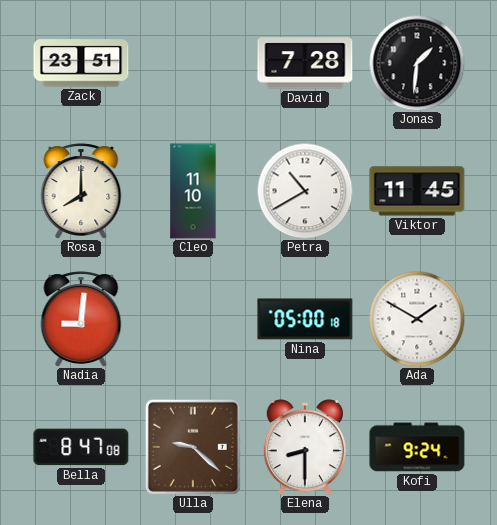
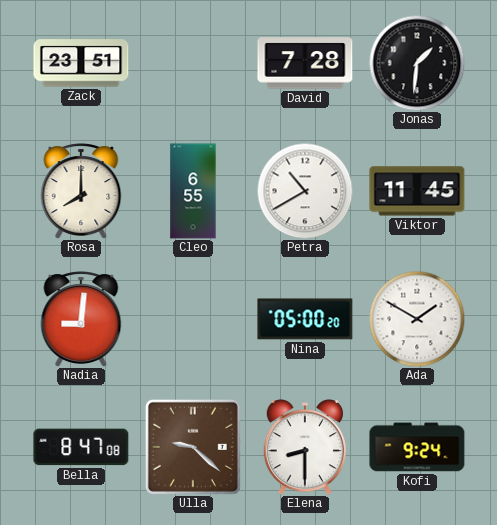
Cleo: 11:10 -> 6:55
Nina: 05:00:18 -> 05:00:20
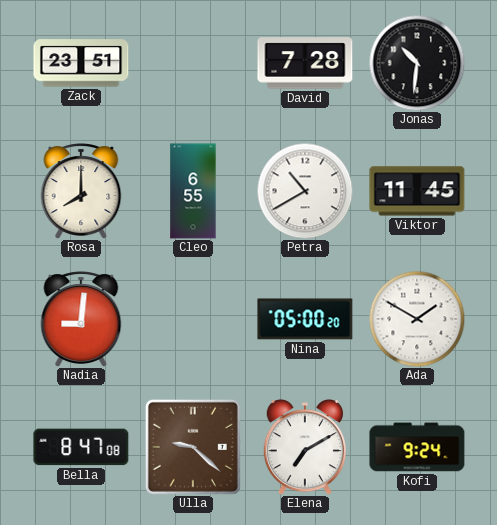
Jonas: 1:31 -> 10:31
Elena: 8:30 -> 7:10
